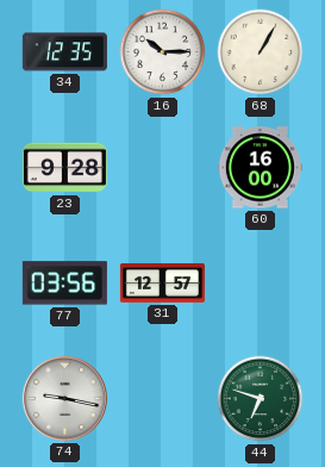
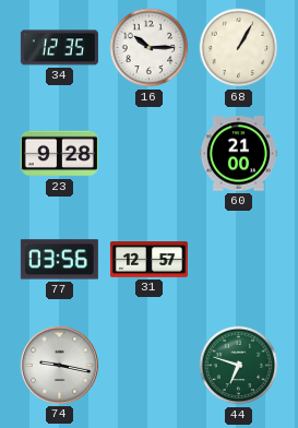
60: 16:00 -> 21:00
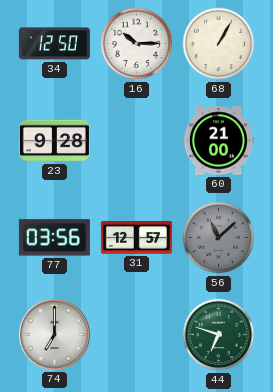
34: 12:35 -> 12:50
56: none -> 11:08
74: 9:17 -> 7:00
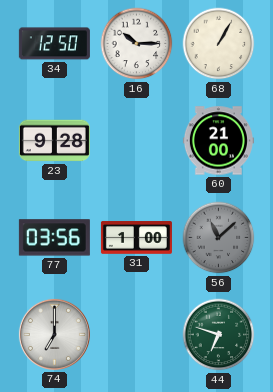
31: 12:57 -> 1:00
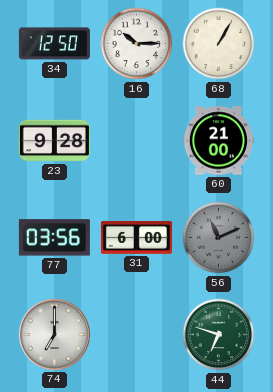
31: 1:00 -> 6:00
56: 11:08 -> 11:11
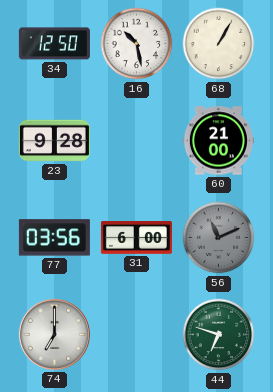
16: 10:15 -> 10:28
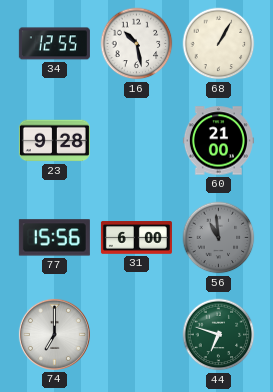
34: 12:50 -> 12:55
77: 03:56 -> 15:56
56: 11:11 -> 10:59
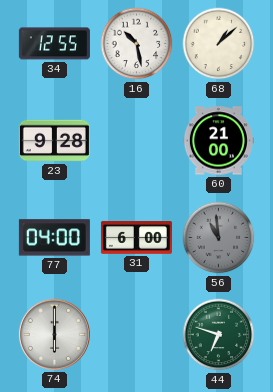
68: 1:05 -> 1:08
77: 15:56 -> 04:00
74: 7:00 -> 6:00
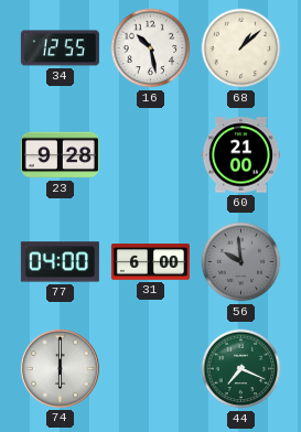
56: 10:59 -> 9:59
44: 6:48 -> 7:19
